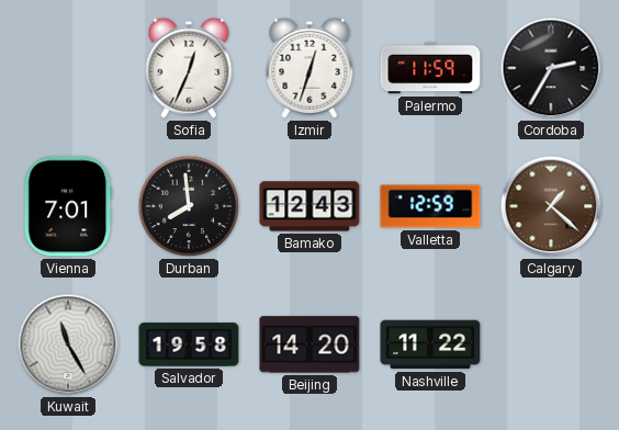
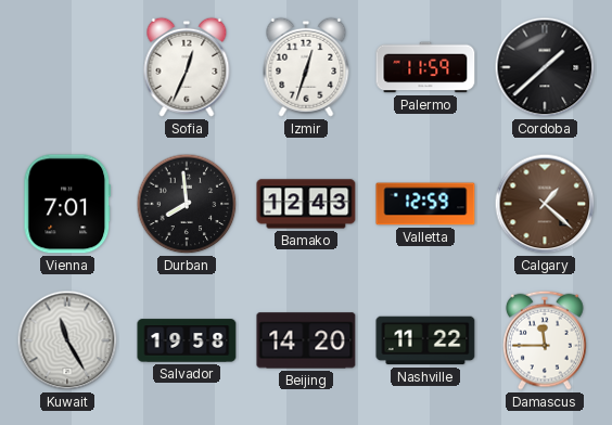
Cordoba: 2:35 -> 1:38
Damascus: none -> 11:45
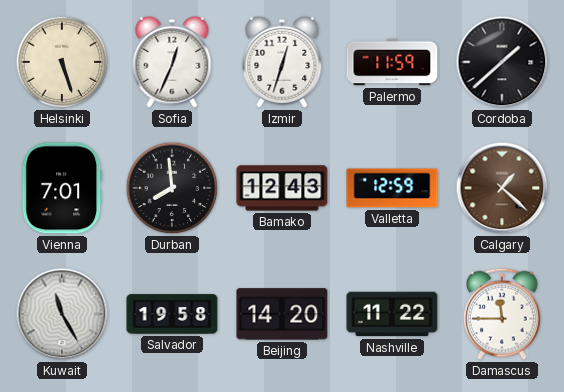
Helsinki: none -> 5:27
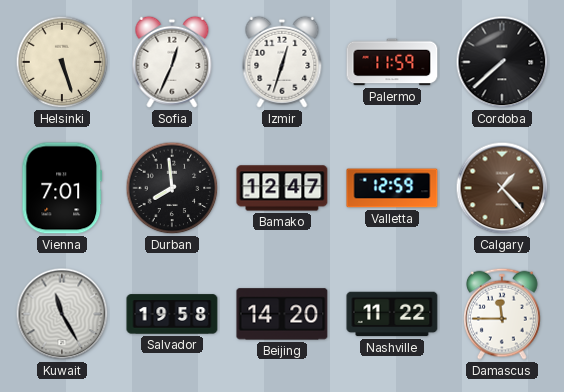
Cordoba: 1:38 -> 7:38
Bamako: 12:43 -> 12:47
Calgary: 1:22 -> 1:23
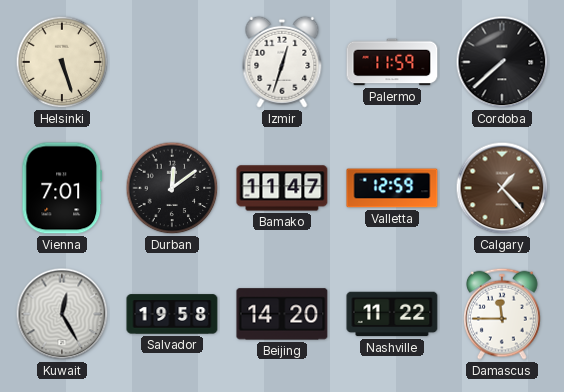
Sofia: 12:34 -> none
Durban: 7:59 -> 12:09
Bamako: 12:47 -> 11:47
Kuwait: 11:25 -> 12:25
